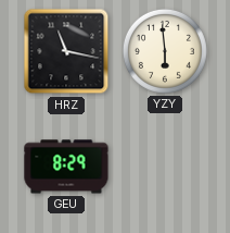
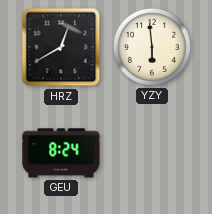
HRZ: 11:17 -> 12:40
GEU: 8:29 -> 8:24
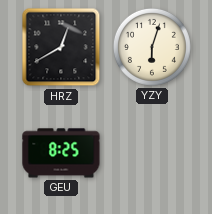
YZY: 5:59 -> 6:03
GEU: 8:24 -> 8:25
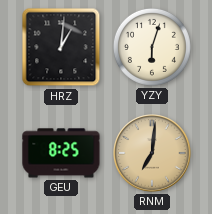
HRZ: 12:40 -> 1:01
RNM: none -> 7:01
